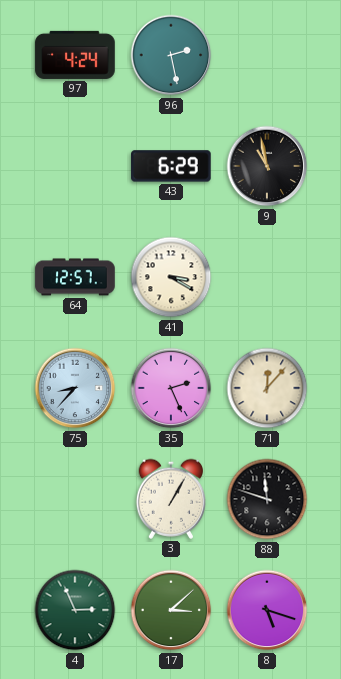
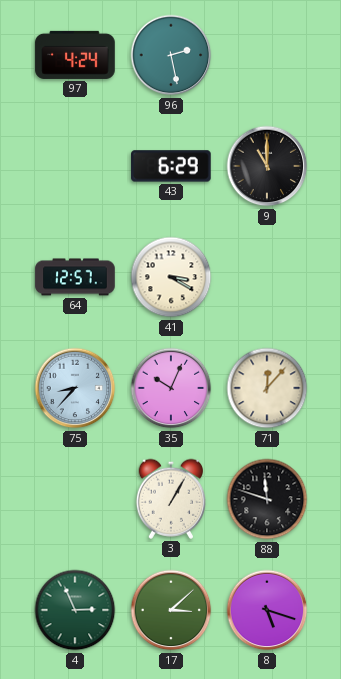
9: 10:58 -> 11:00
35: 2:26 -> 10:04
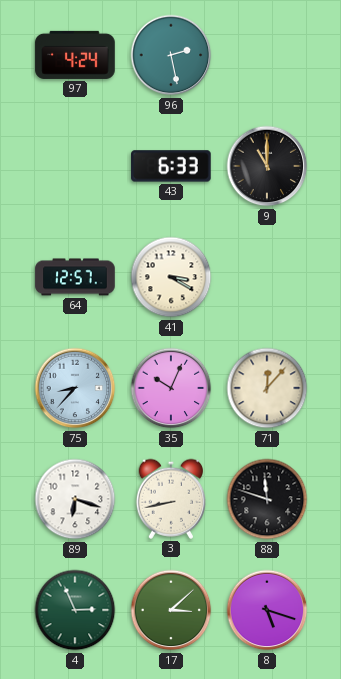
43: 6:29 -> 6:33
89: none -> 6:18
3: 1:05 -> 8:43
